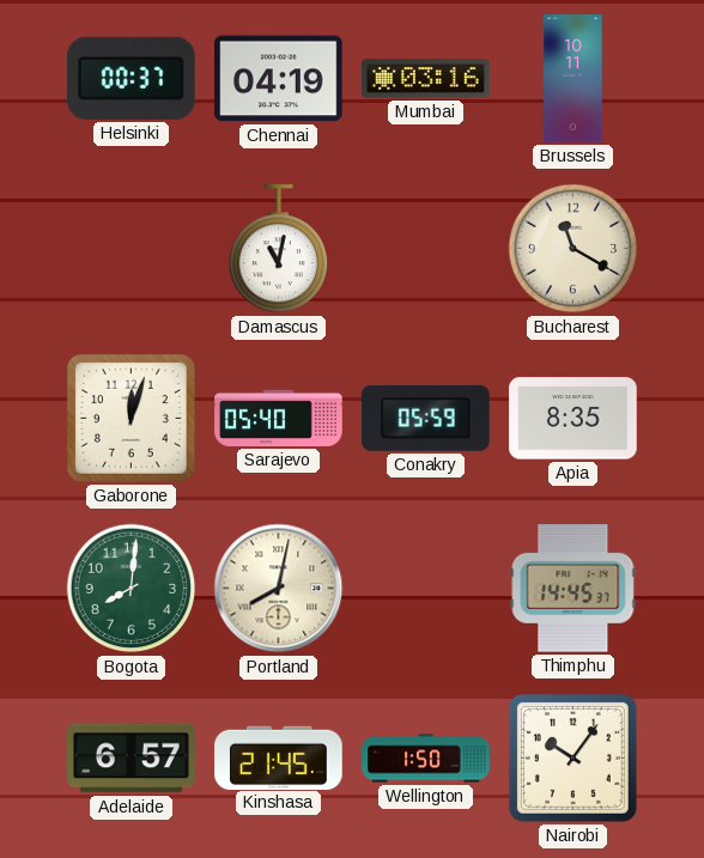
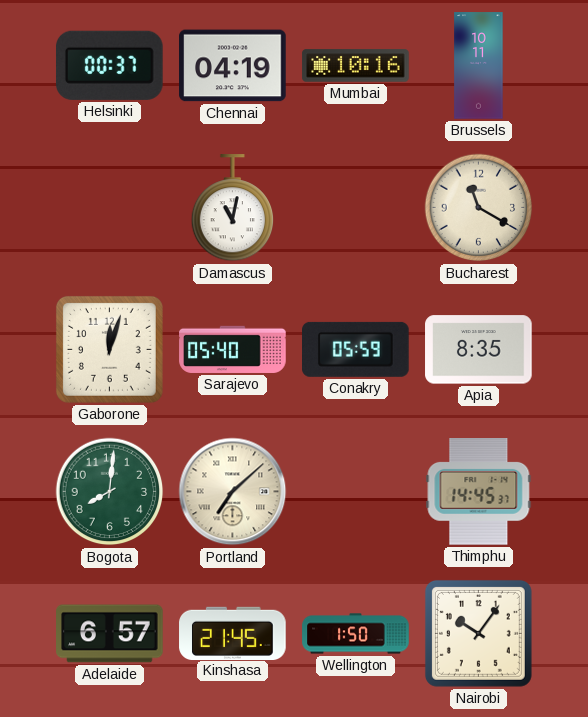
Mumbai: 03:16 -> 10:16
Portland: 8:02 -> 7:08
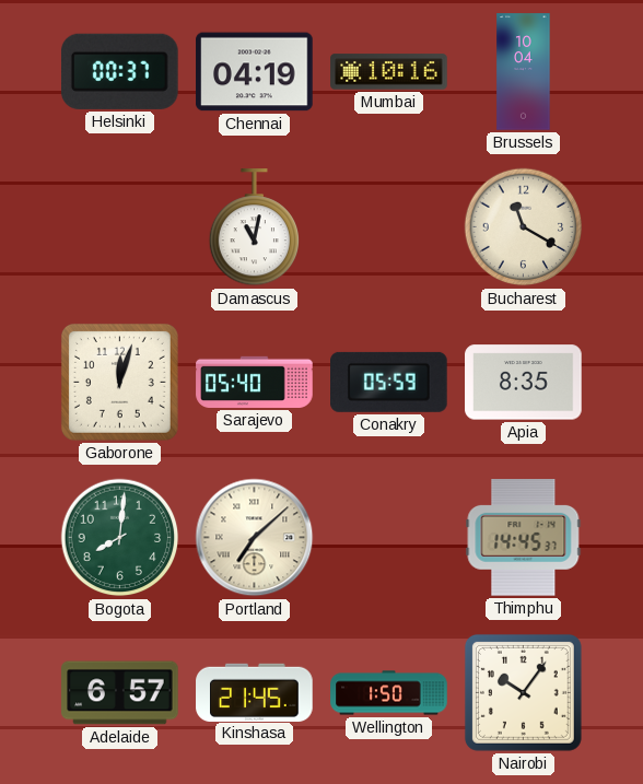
Brussels: 10:11 -> 10:04
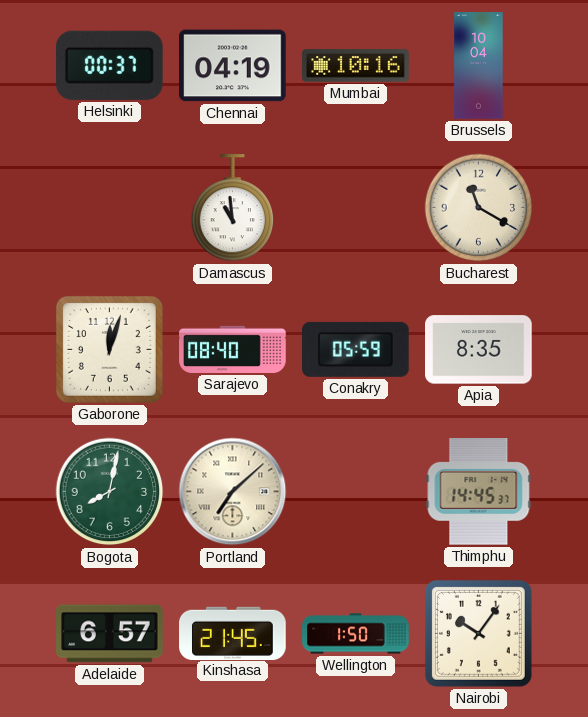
Damascus: 11:02 -> 10:59
Sarajevo: 05:40 -> 08:40
Bogota: 8:01 -> 8:02
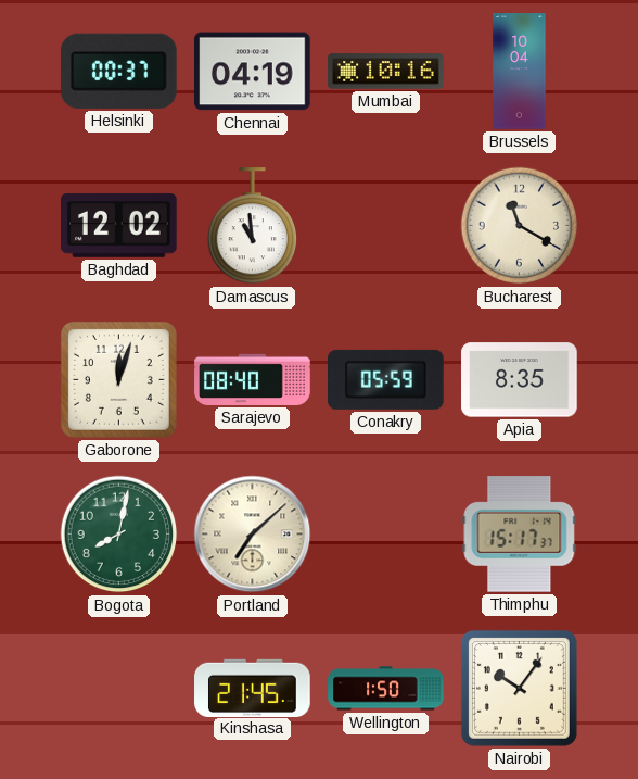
Baghdad: none -> 12:02
Thimphu: 14:45 -> 15:17
Adelaide: 6:57 -> none
